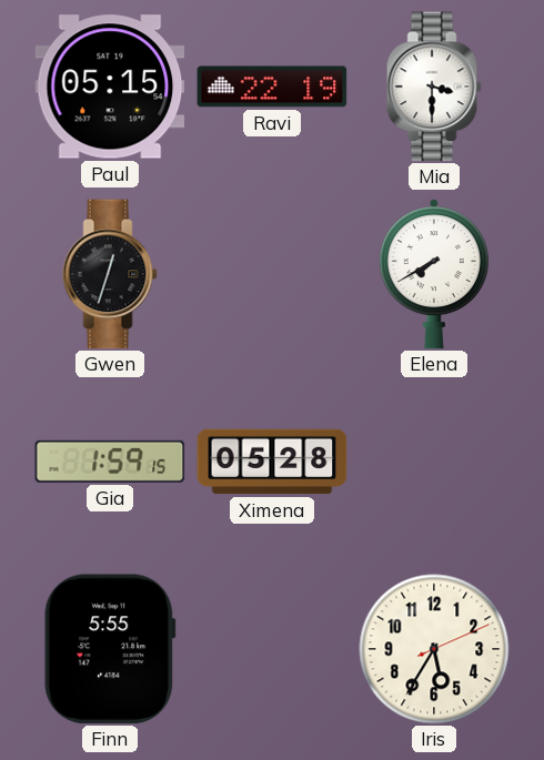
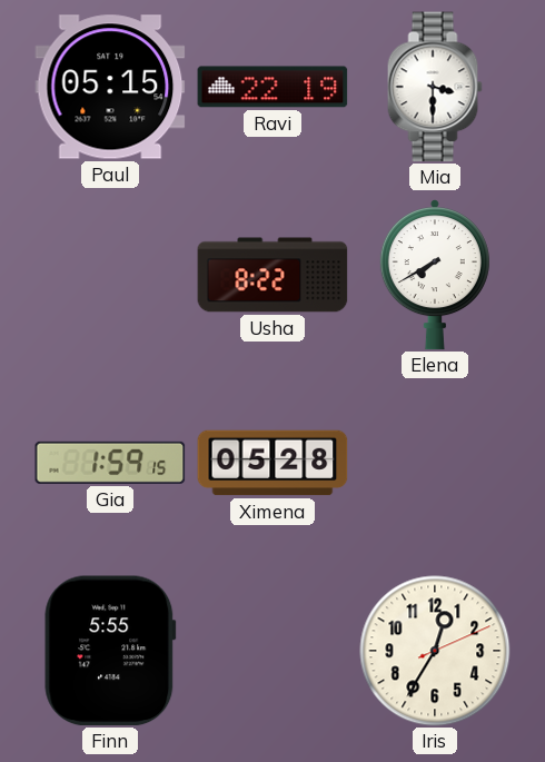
Gwen: 12:33 -> none
Usha: none -> 8:22
Iris: 5:35 -> 12:35
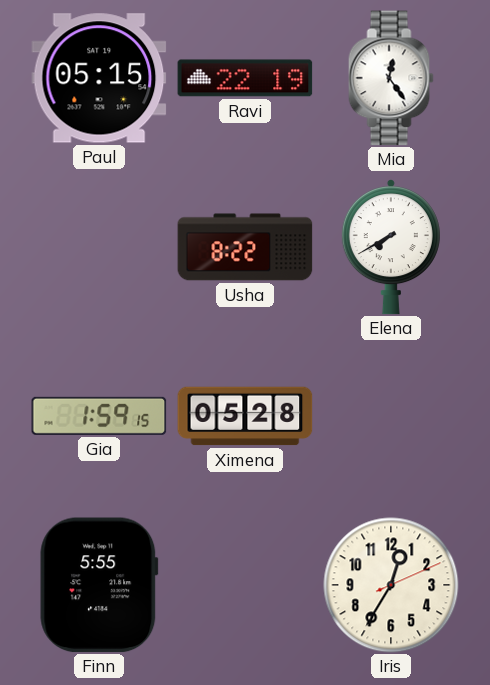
Mia: 3:30 -> 12:24
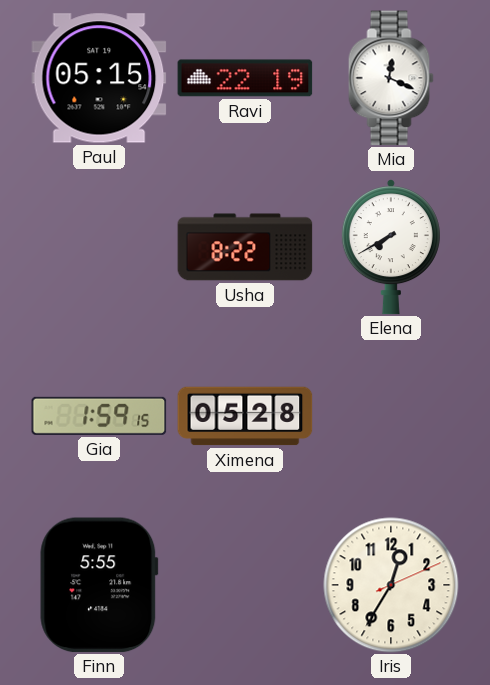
Mia: 12:24 -> 12:19
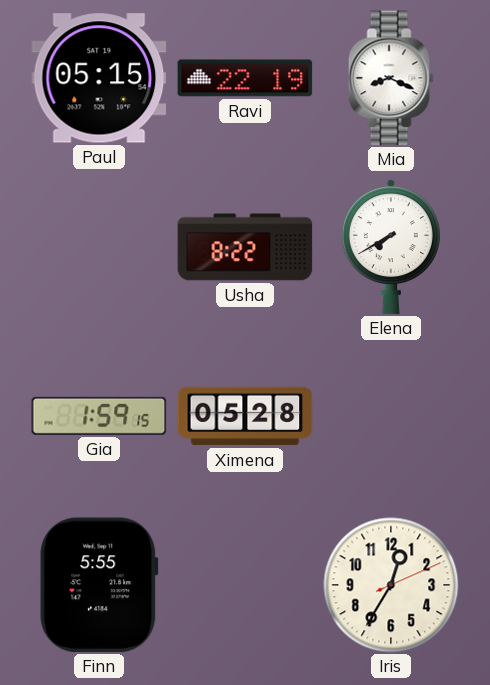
Mia: 12:19 -> 8:19
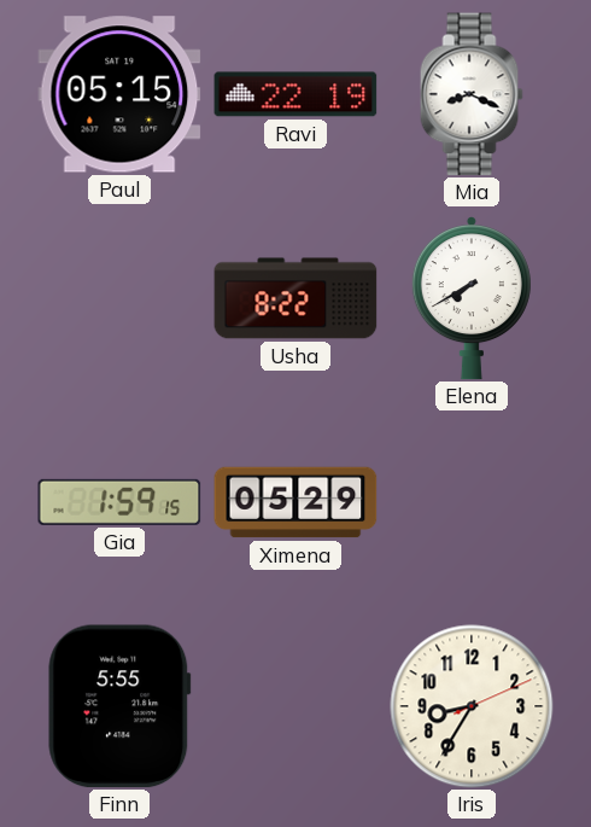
Ximena: 05:28 -> 05:29
Iris: 12:35 -> 8:35
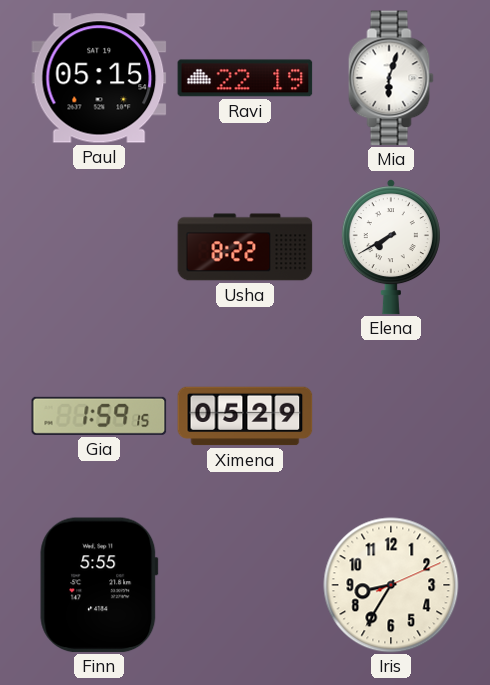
Mia: 8:19 -> 6:03
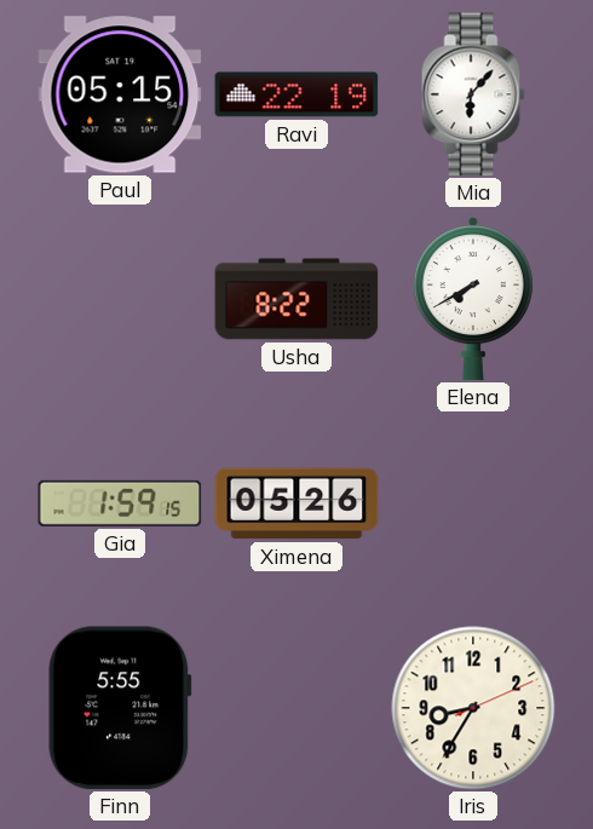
Mia: 6:03 -> 6:07
Ximena: 05:29 -> 05:26
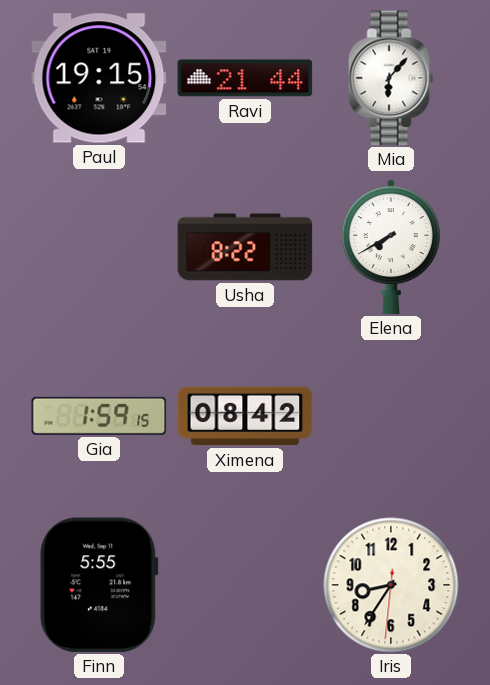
Paul: 05:15 -> 19:15
Ravi: 22:19 -> 21:44
Ximena: 05:26 -> 08:42
Iris: 8:35:11 -> 8:35:31
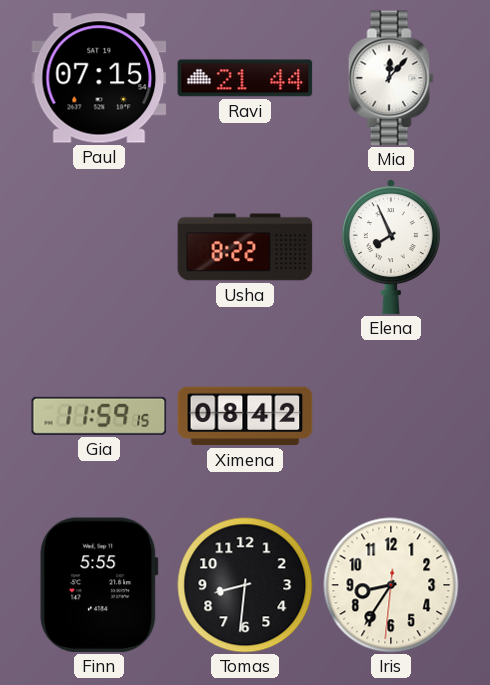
Paul: 19:15 -> 07:15
Mia: 6:07 -> 12:07
Elena: 7:40 -> 7:56
Gia: 1:59 -> 11:59
Tomas: none -> 8:31
